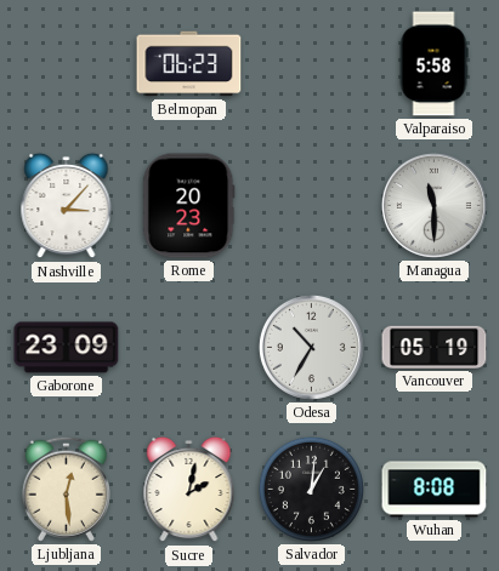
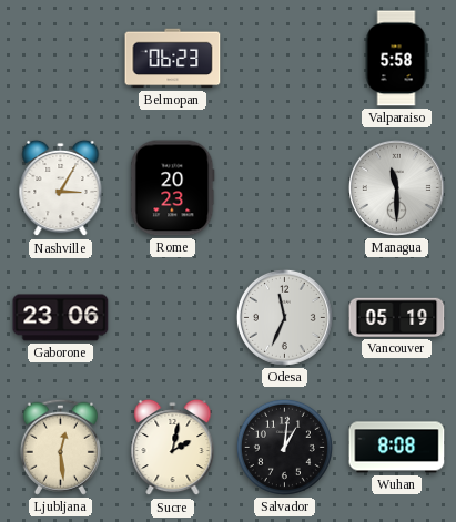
Nashville: 3:07 -> 3:05
Gaborone: 23:09 -> 23:06
Odesa: 10:35 -> 11:34
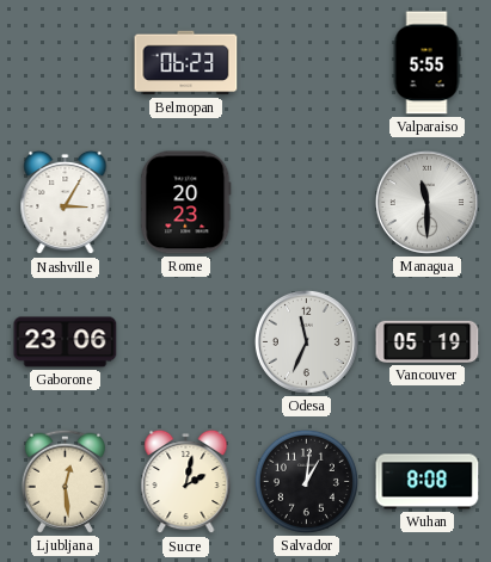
Valparaiso: 5:58 -> 5:55
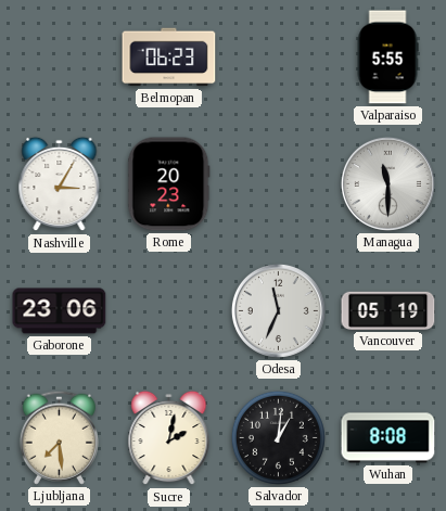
Ljubljana: 12:29 -> 7:29
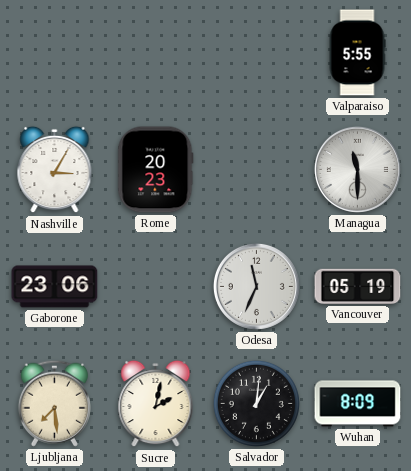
Belmopan: 06:23 -> none
Wuhan: 8:08 -> 8:09
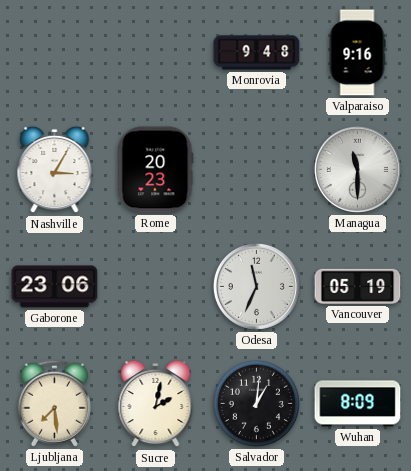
Monrovia: none -> 9:48
Valparaiso: 5:55 -> 9:16
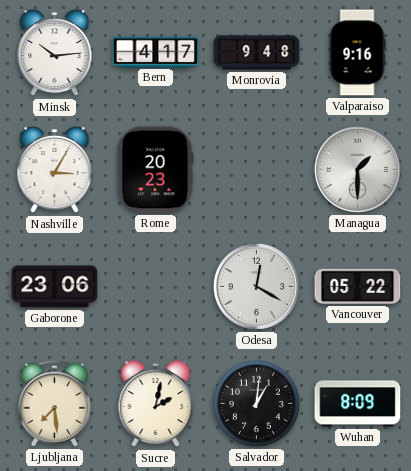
Minsk: none -> 10:14
Bern: none -> 4:17
Managua: 11:30 -> 1:30
Odesa: 11:34 -> 12:20
Vancouver: 05:19 -> 05:22
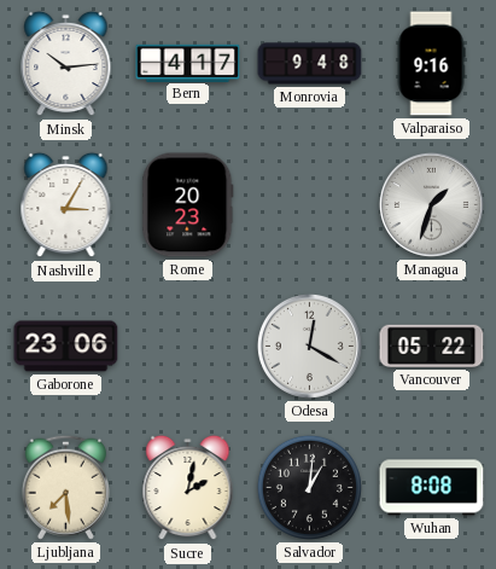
Managua: 1:30 -> 1:33
Wuhan: 8:09 -> 8:08
